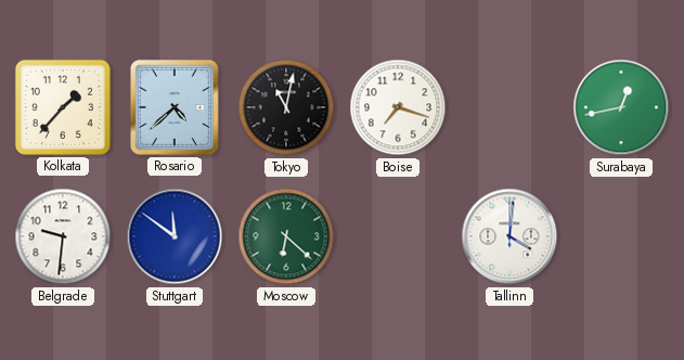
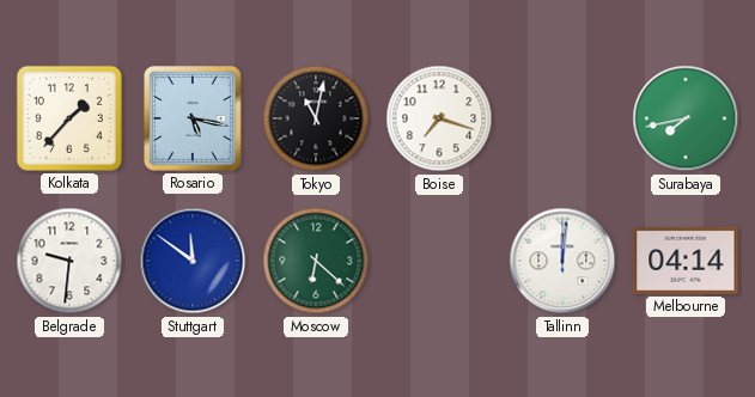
Rosario: 4:38 -> 5:17
Surabaya: 12:43 -> 7:43
Tallinn: 4:01 -> 12:01
Melbourne: none -> 04:14
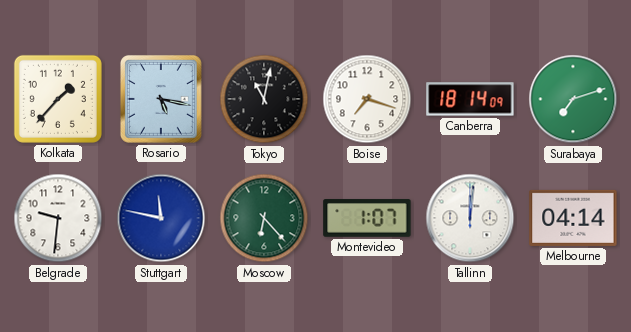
Canberra: none -> 18:14
Surabaya: 7:43 -> 7:12
Stuttgart: 11:51 -> 11:47
Moscow: 6:22 -> 6:23
Montevideo: none -> 1:07
